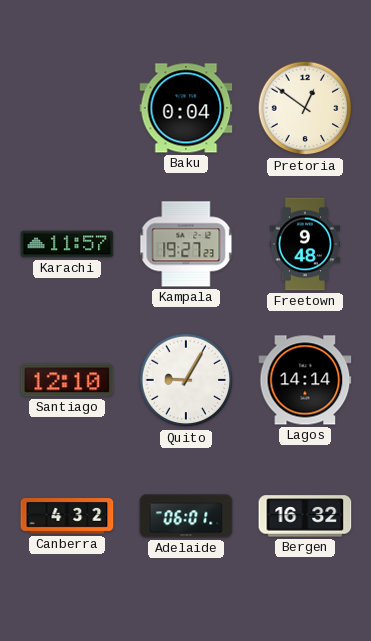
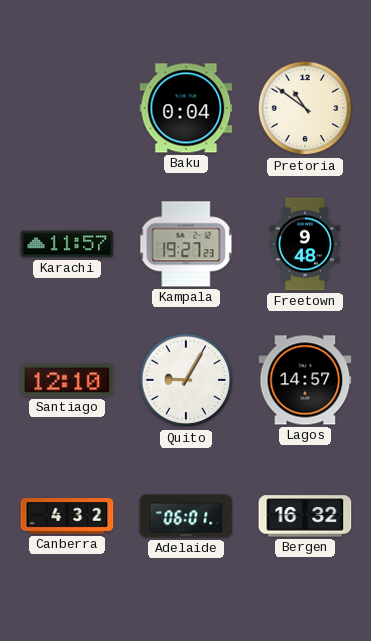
Pretoria: 12:51 -> 10:51
Lagos: 14:14 -> 14:57
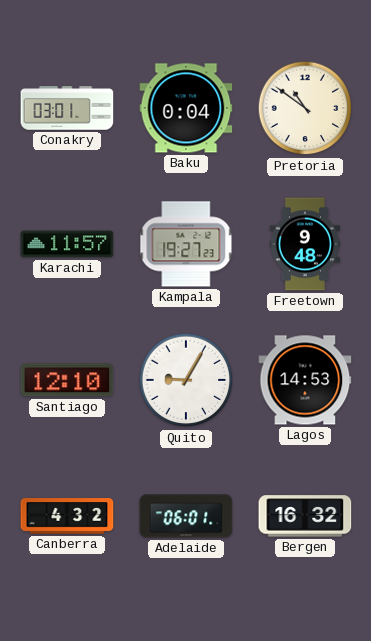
Conakry: none -> 03:01
Lagos: 14:57 -> 14:53
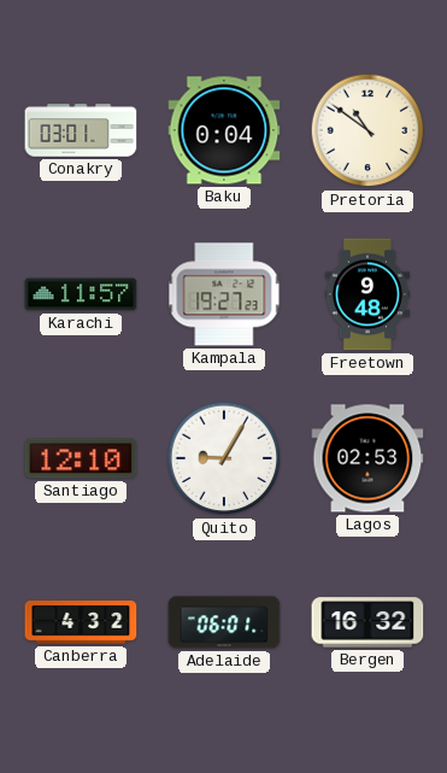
Lagos: 14:53 -> 02:53
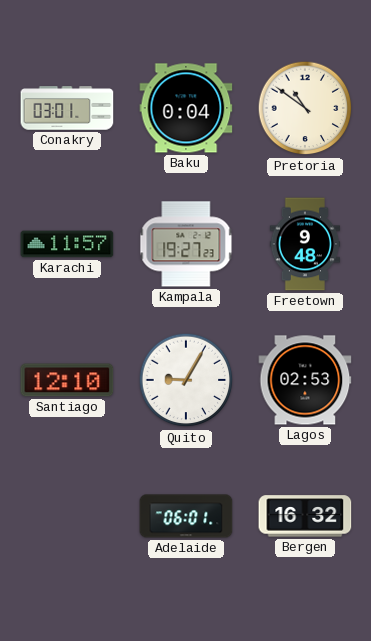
Canberra: 4:32 -> none
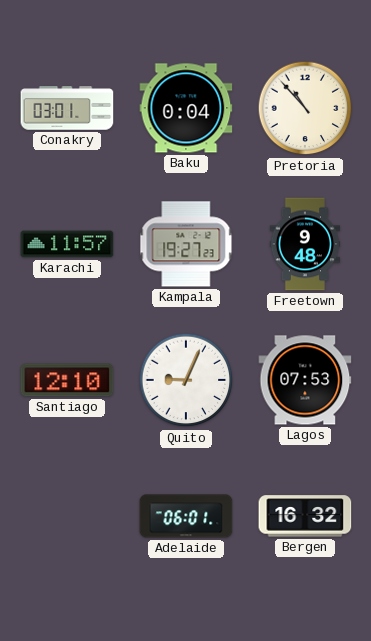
Pretoria: 10:51 -> 10:53
Quito: 9:05 -> 9:04
Lagos: 02:53 -> 07:53
